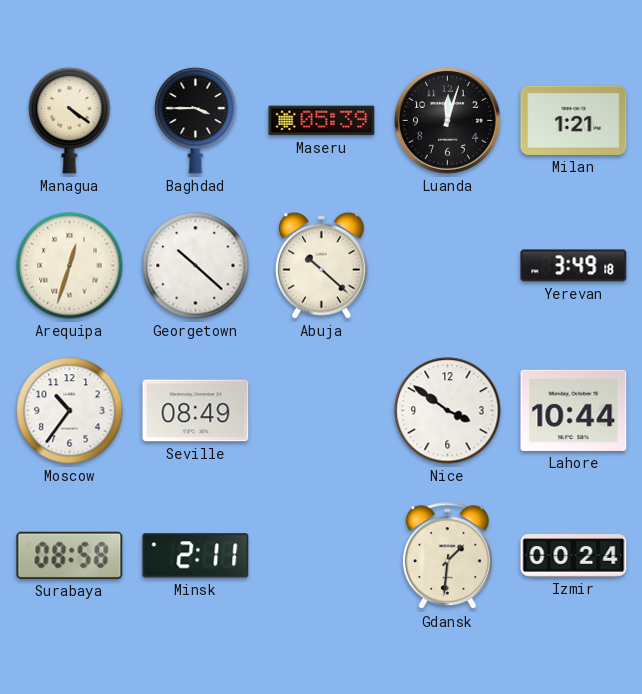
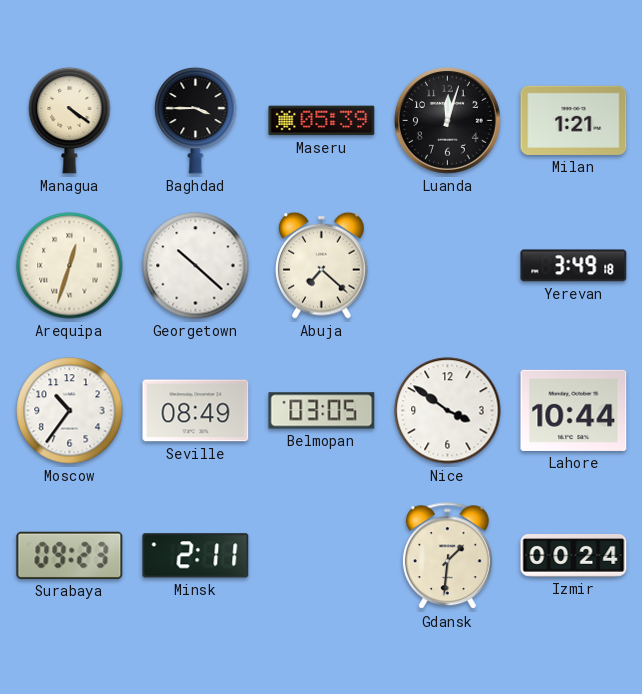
Abuja: 10:22 -> 7:22
Belmopan: none -> 03:05
Surabaya: 08:58 -> 09:23
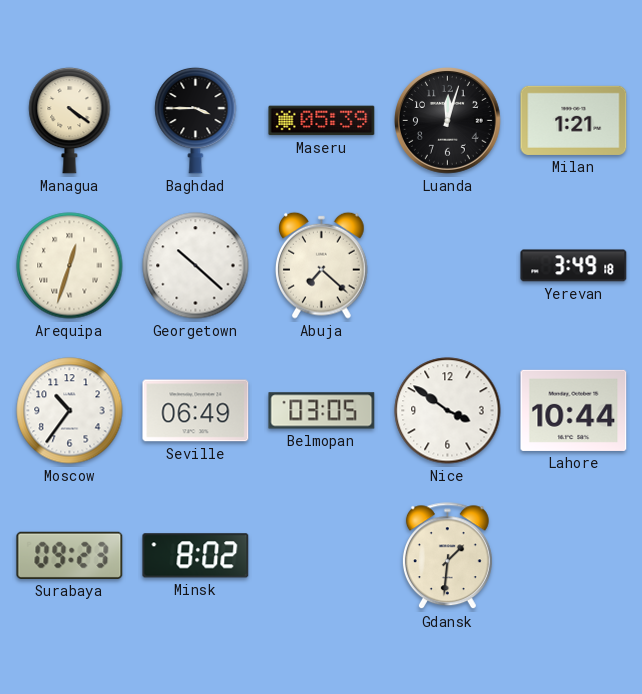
Seville: 08:49 -> 06:49
Minsk: 2:11 -> 8:02
Izmir: 00:24 -> none
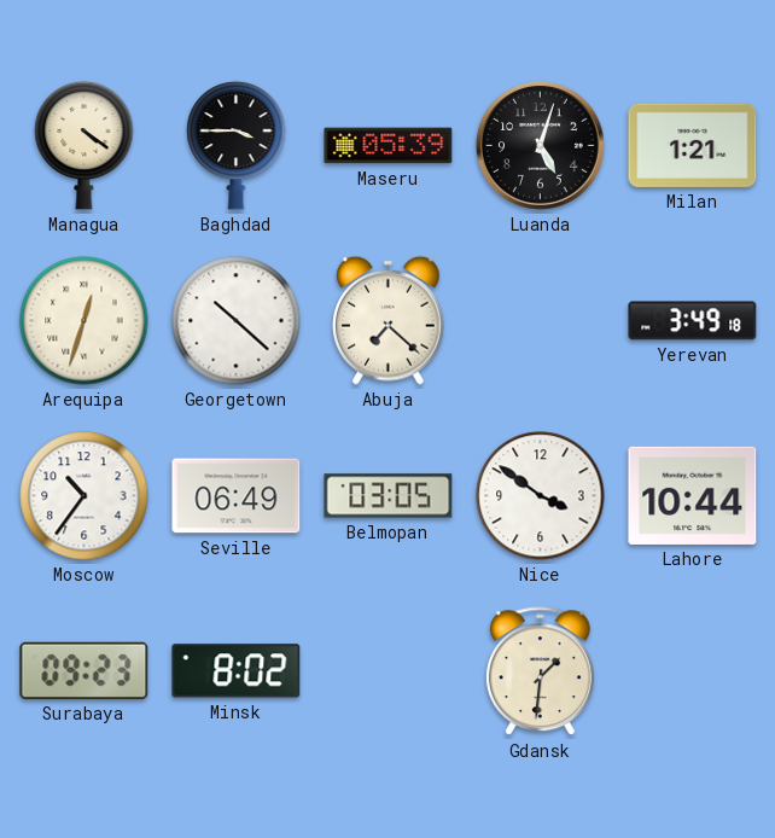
Luanda: 12:03 -> 5:03
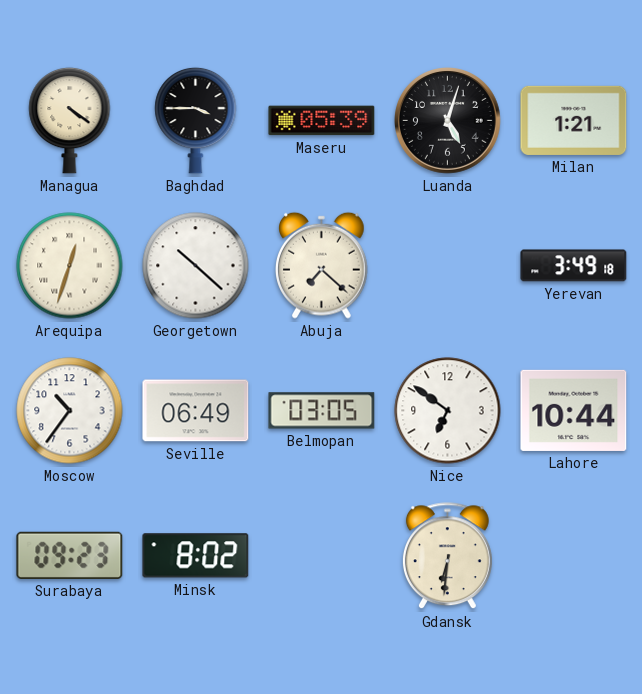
Nice: 3:51 -> 6:51
Gdansk: 1:31 -> 6:31
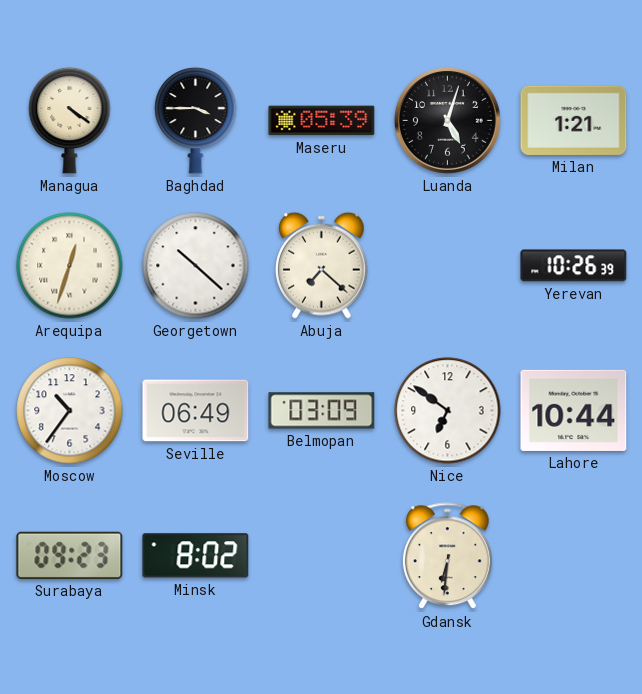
Yerevan: 3:49 -> 10:26
Belmopan: 03:05 -> 03:09
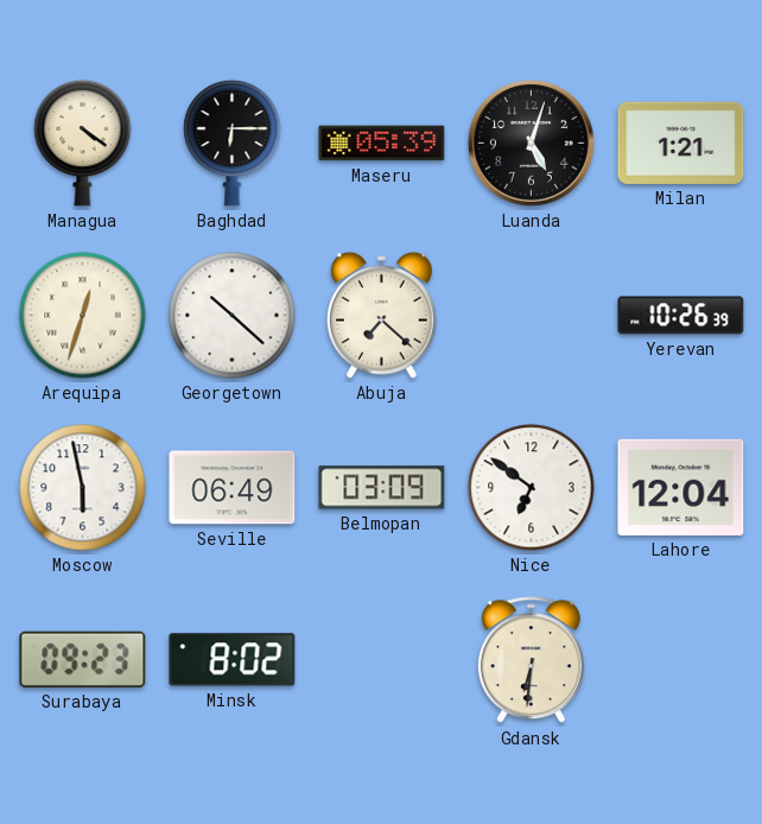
Baghdad: 3:45 -> 6:15
Moscow: 10:36 -> 5:58
Lahore: 10:44 -> 12:04
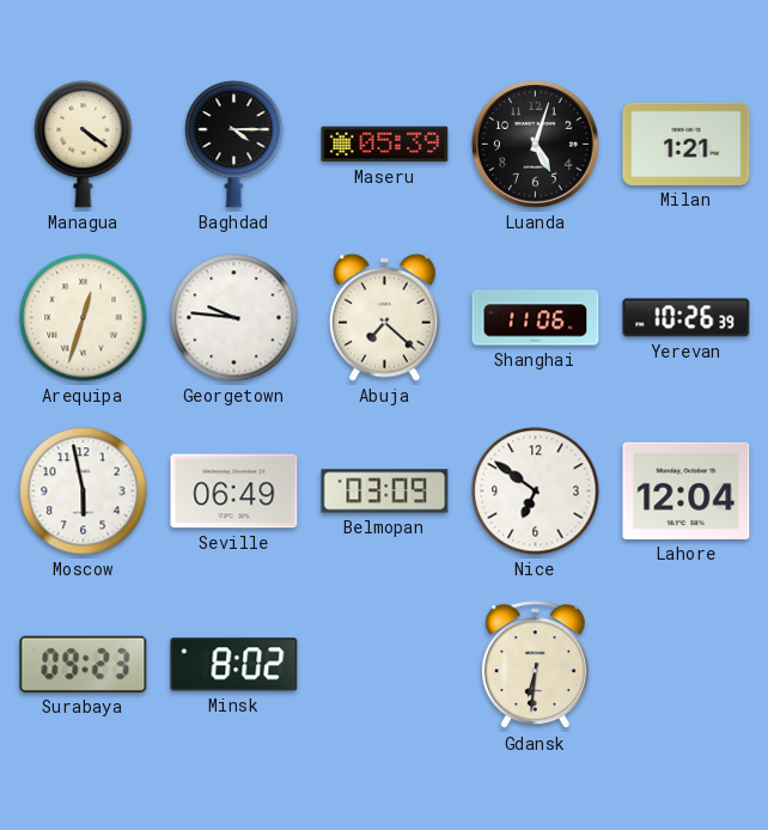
Baghdad: 6:15 -> 4:15
Georgetown: 10:22 -> 9:46
Shanghai: none -> 11:06
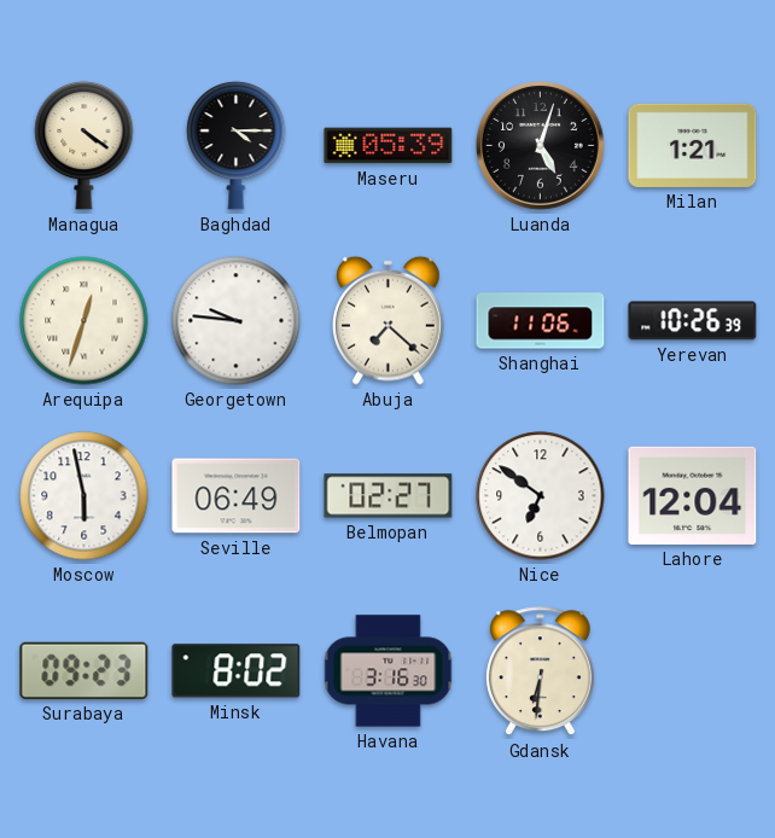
Belmopan: 03:09 -> 02:27
Havana: none -> 3:16
